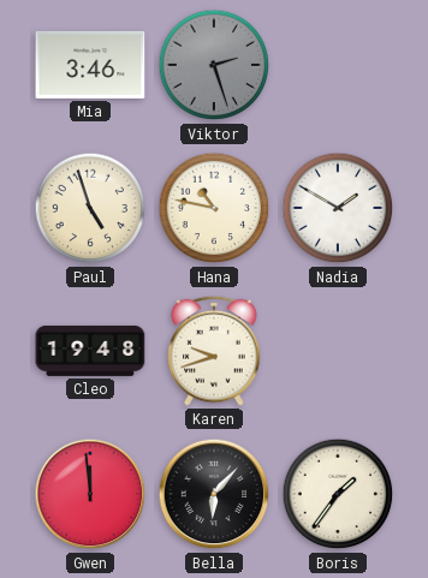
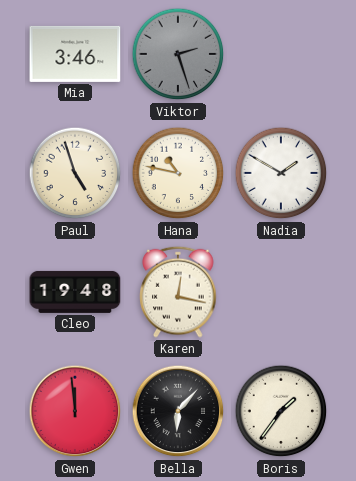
Karen: 9:42 -> 12:17
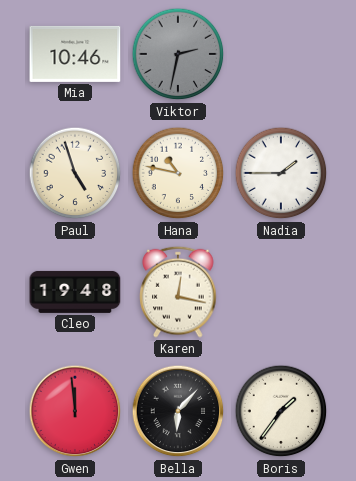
Mia: 3:46 -> 10:46
Viktor: 2:27 -> 2:32
Nadia: 1:50 -> 1:45
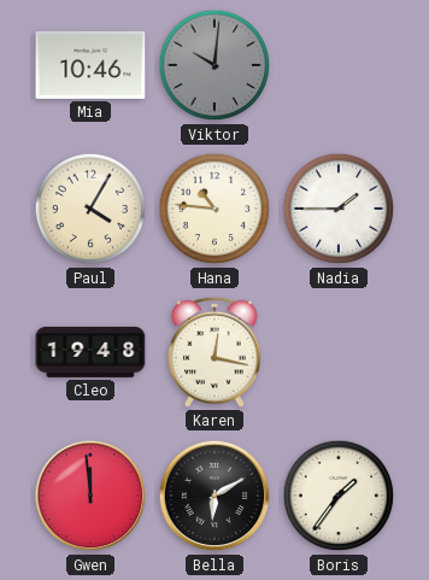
Viktor: 2:32 -> 10:01
Paul: 4:57 -> 4:05
Hana: 10:47 -> 10:46
Bella: 6:07 -> 6:10
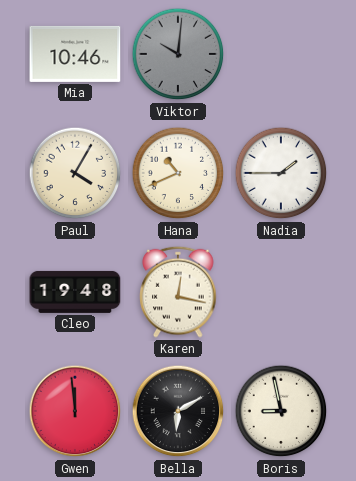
Hana: 10:46 -> 10:41
Boris: 1:36 -> 8:58
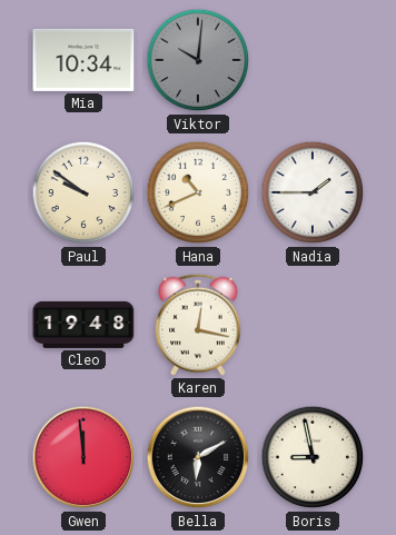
Mia: 10:46 -> 10:34
Paul: 4:05 -> 9:51
